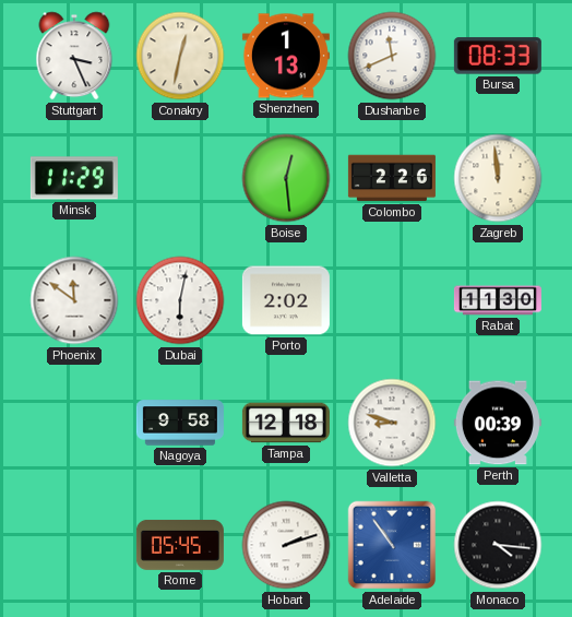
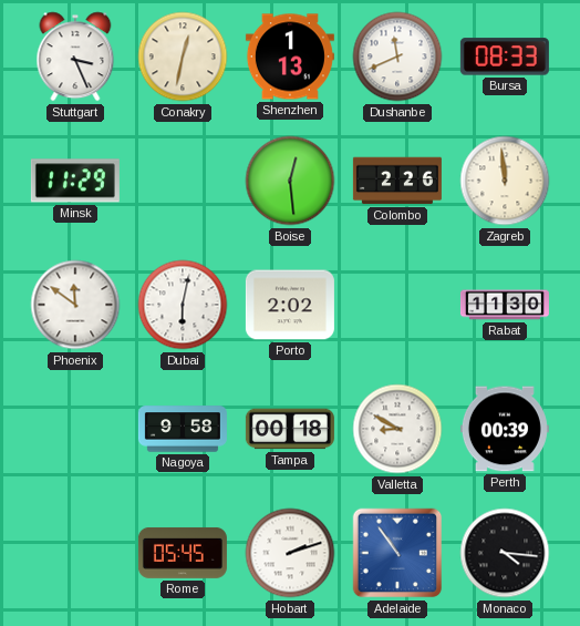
Tampa: 12:18 -> 00:18
Valletta: 8:48 -> 8:50
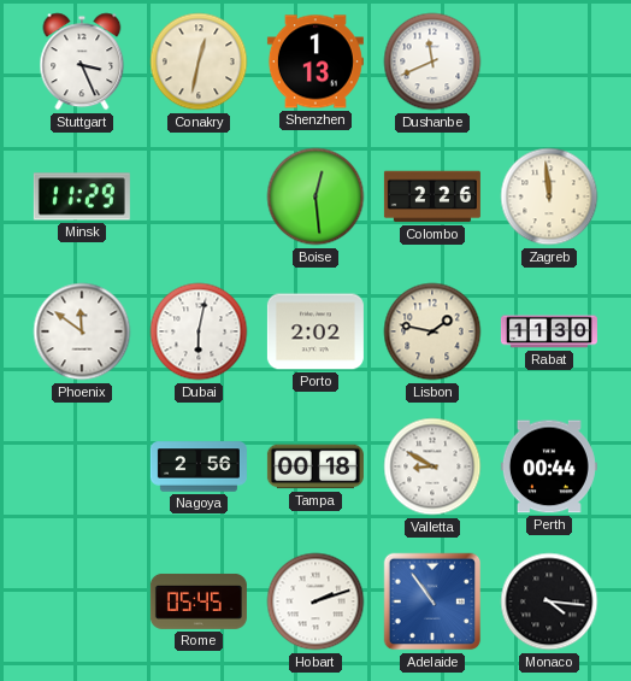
Bursa: 08:33 -> none
Lisbon: none -> 1:47
Nagoya: 9:58 -> 2:56
Perth: 00:39 -> 00:44
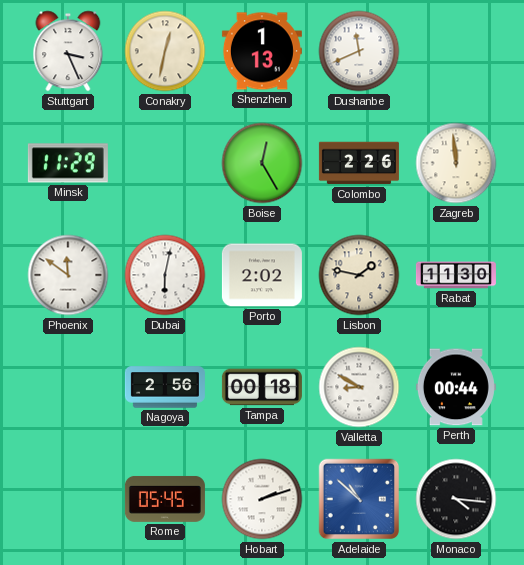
Boise: 12:29 -> 12:25
Adelaide: 10:54 -> 10:52
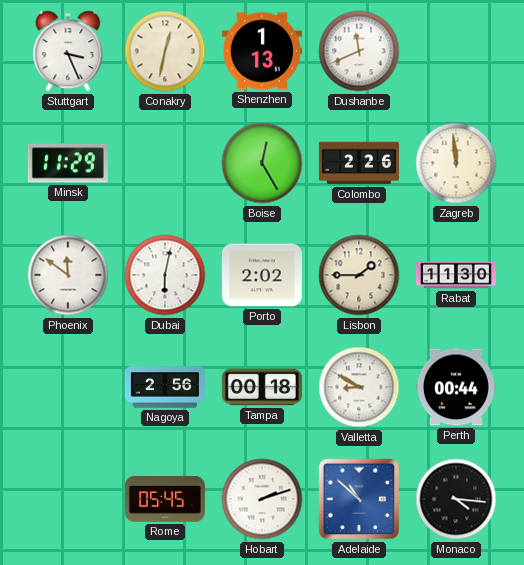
Lisbon: 1:47 -> 1:45
